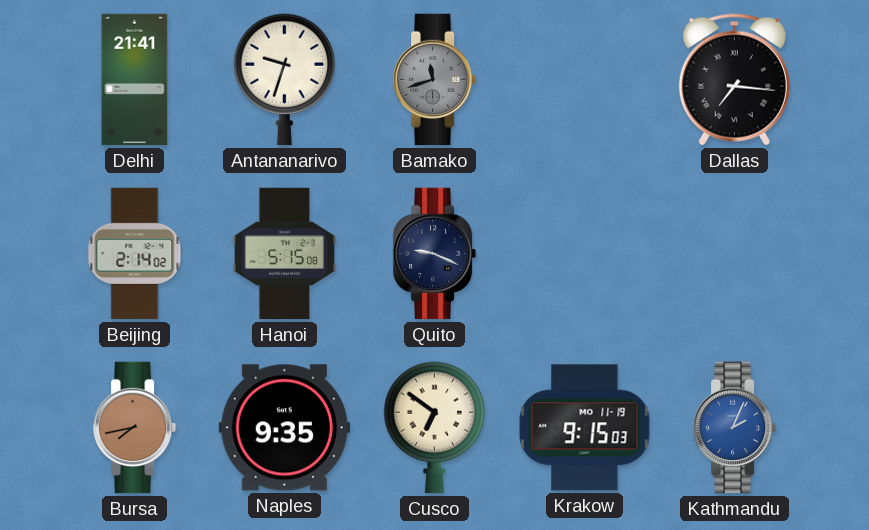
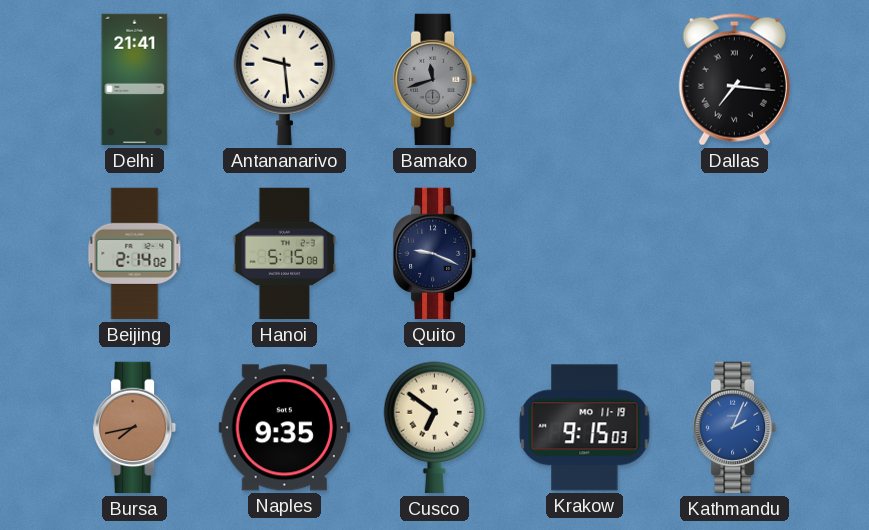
Antananarivo: 9:33 -> 9:29
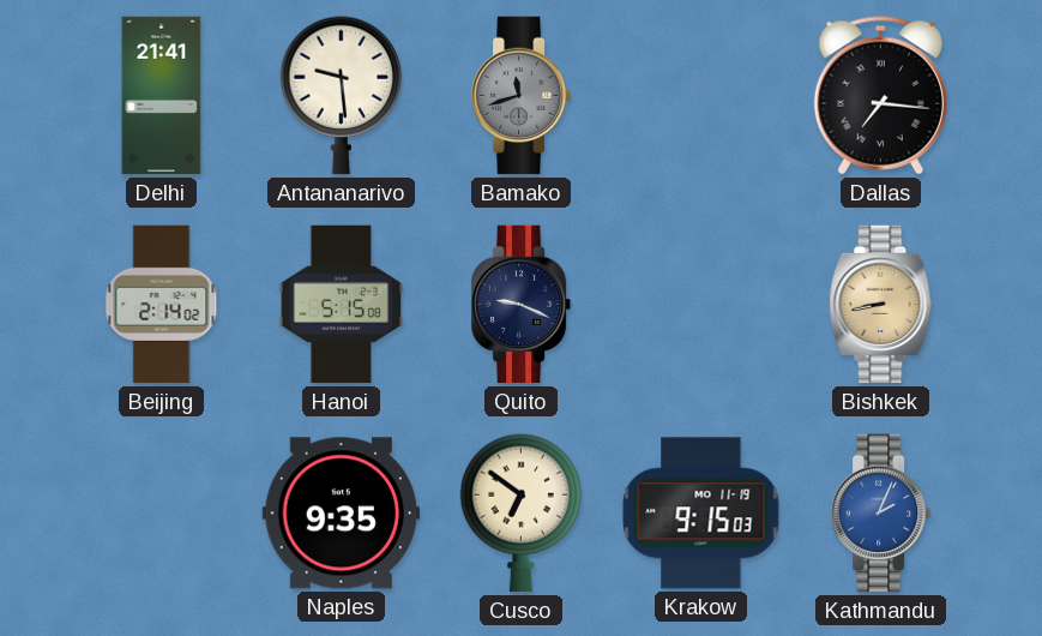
Bishkek: none -> 8:43
Bursa: 7:43 -> none
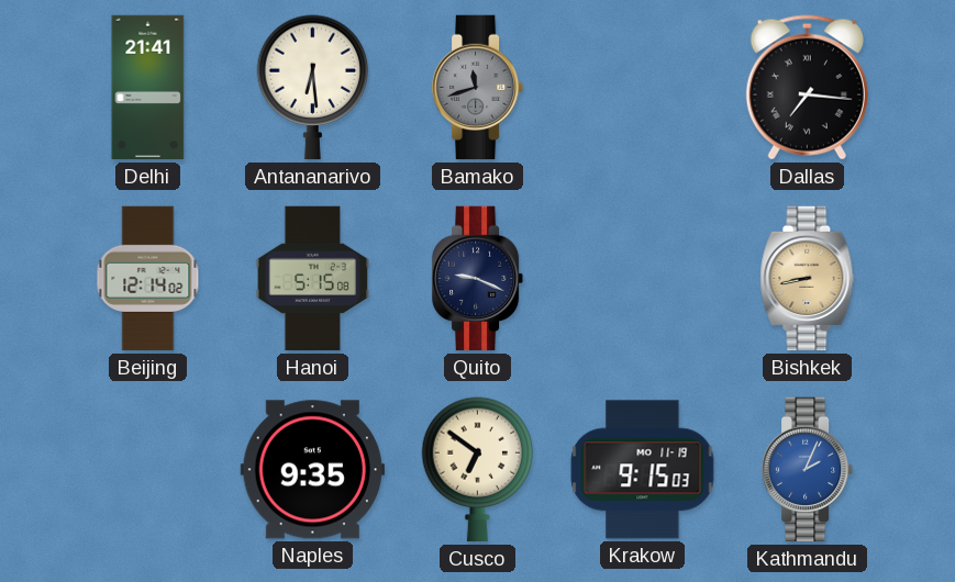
Antananarivo: 9:29 -> 6:29
Beijing: 2:14 -> 12:14
